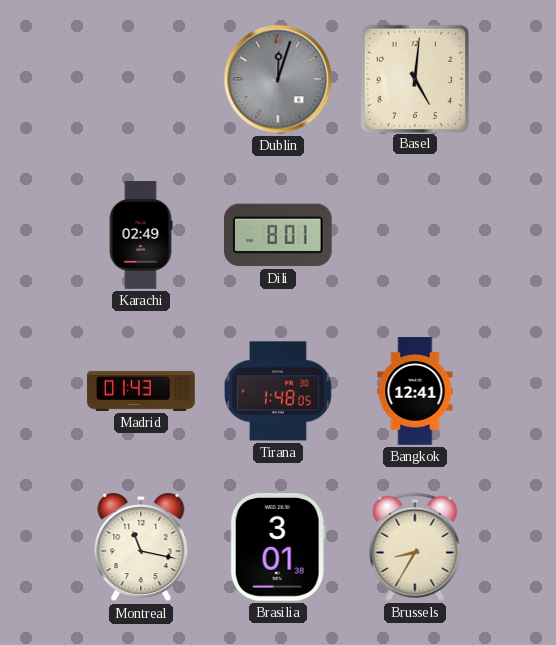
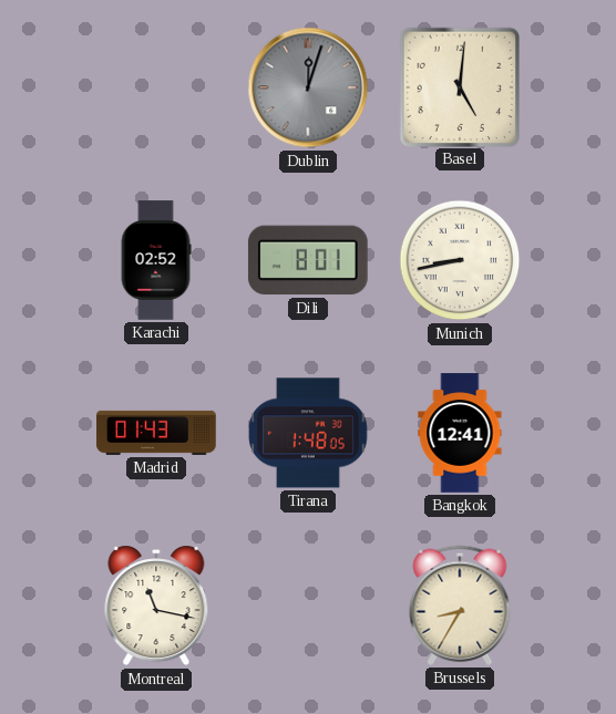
Karachi: 02:49 -> 02:52
Munich: none -> 8:43
Brasilia: 3:01 -> none
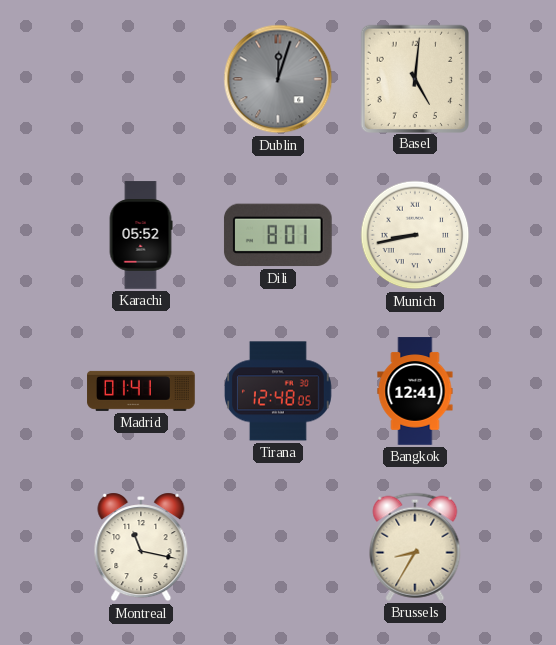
Karachi: 02:52 -> 05:52
Madrid: 01:43 -> 01:41
Tirana: 1:48 -> 12:48
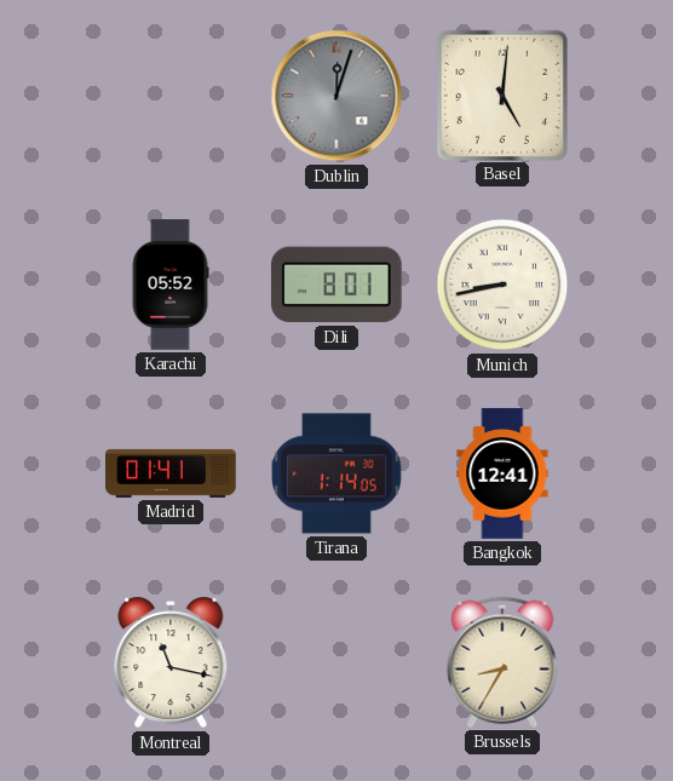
Tirana: 12:48 -> 1:14
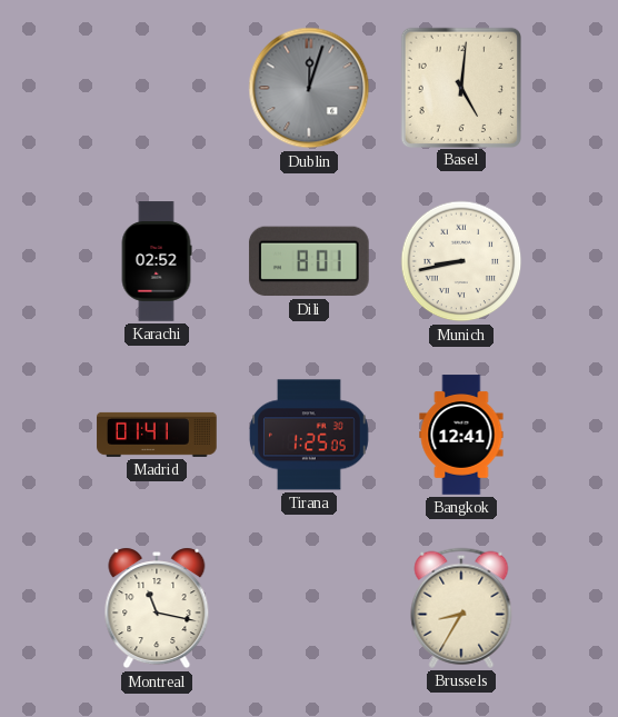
Karachi: 05:52 -> 02:52
Tirana: 1:14 -> 1:25
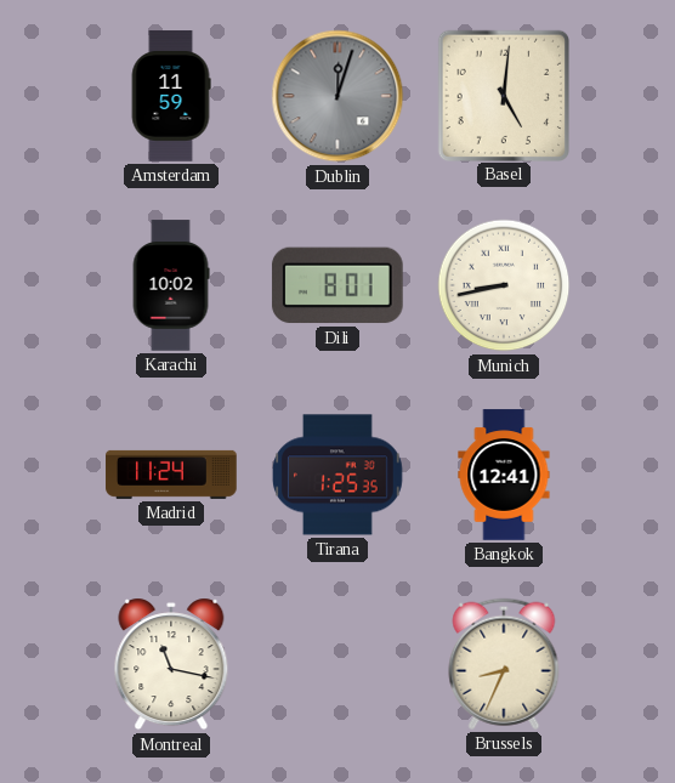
Amsterdam: none -> 11:59
Karachi: 02:52 -> 10:02
Madrid: 01:41 -> 11:24
Tirana: 1:25:05 -> 1:25:35
Brussels: 8:35 -> 8:34
